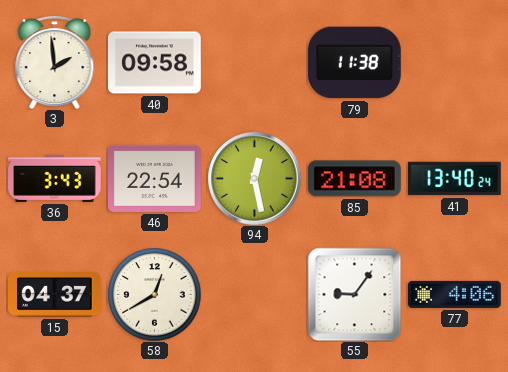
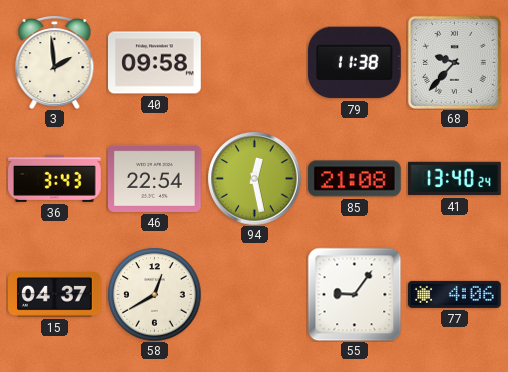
68: none -> 9:37
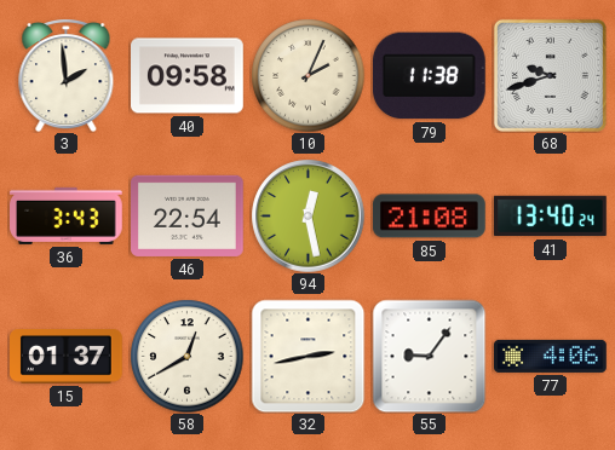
10: none -> 2:04
68: 9:37 -> 9:42
15: 04:37 -> 01:37
32: none -> 2:43
